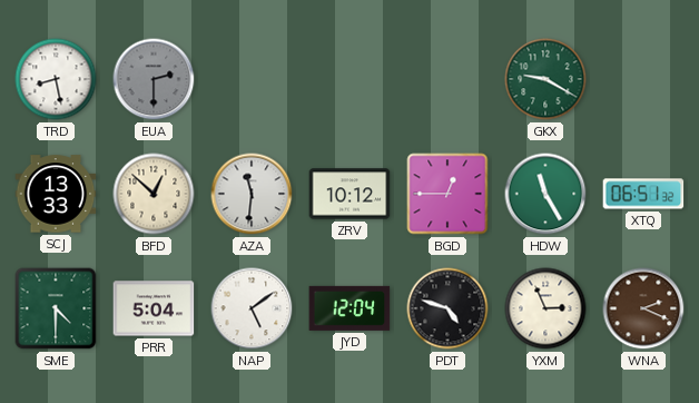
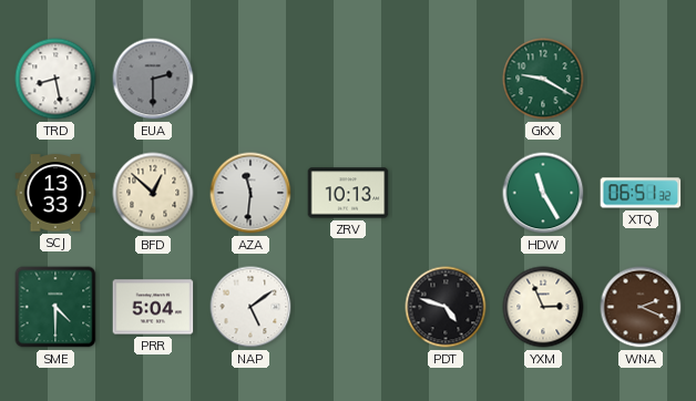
ZRV: 10:12 -> 10:13
BGD: 12:45 -> none
JYD: 12:04 -> none
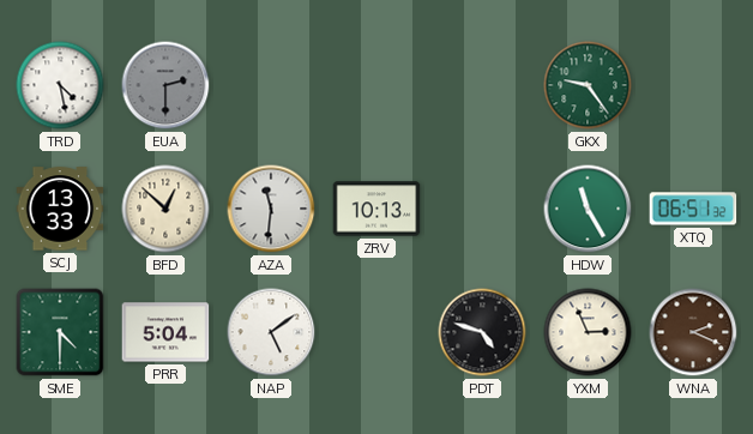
TRD: 8:28 -> 4:28
GKX: 9:20 -> 9:24
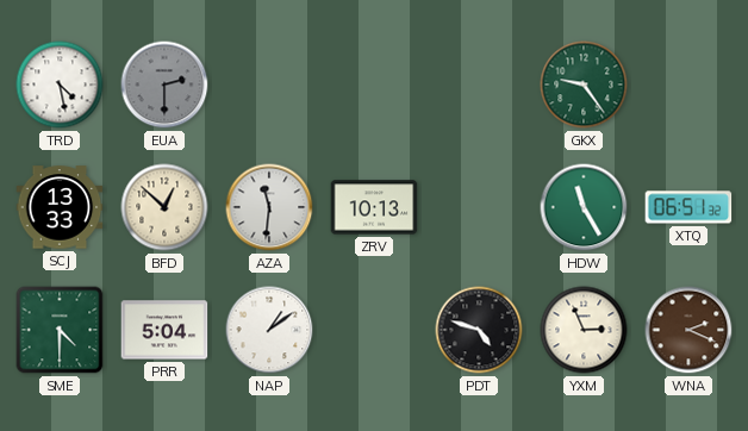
NAP: 5:09 -> 1:09
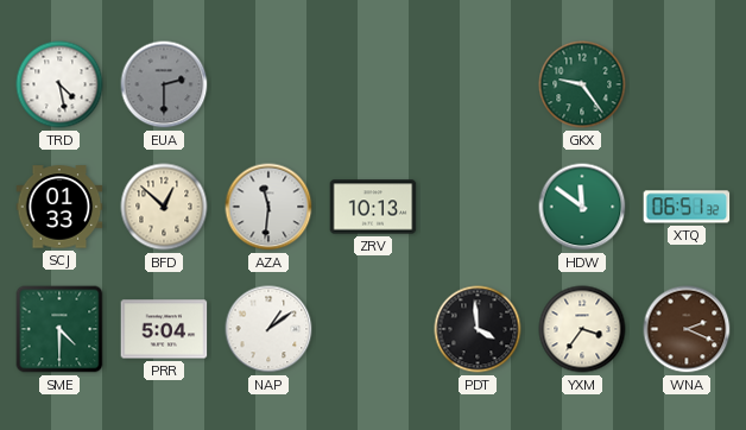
SCJ: 13:33 -> 01:33
HDW: 11:25 -> 11:51
PDT: 4:48 -> 3:59
YXM: 2:56 -> 3:36
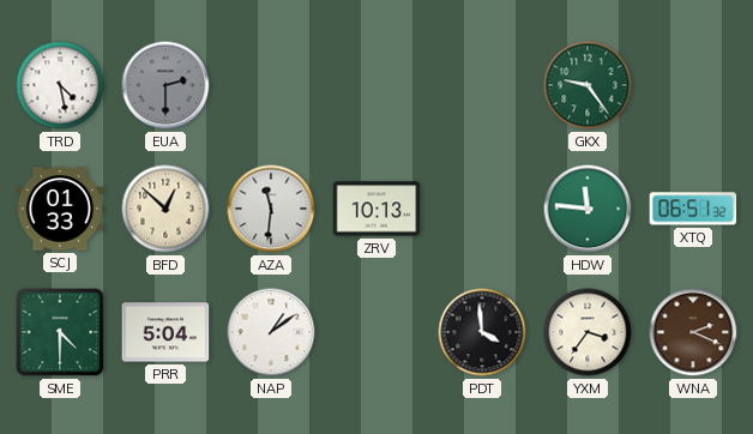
HDW: 11:51 -> 11:46
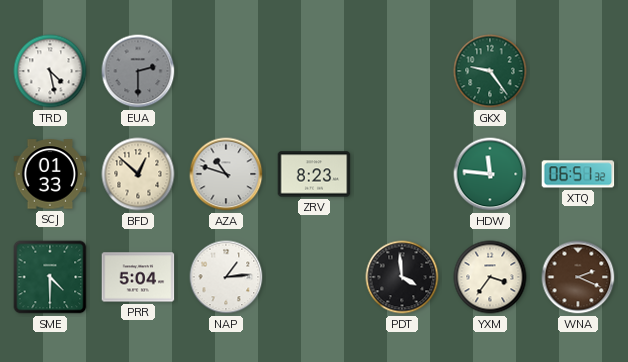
AZA: 11:31 -> 10:48
ZRV: 10:13 -> 8:23
NAP: 1:09 -> 1:14
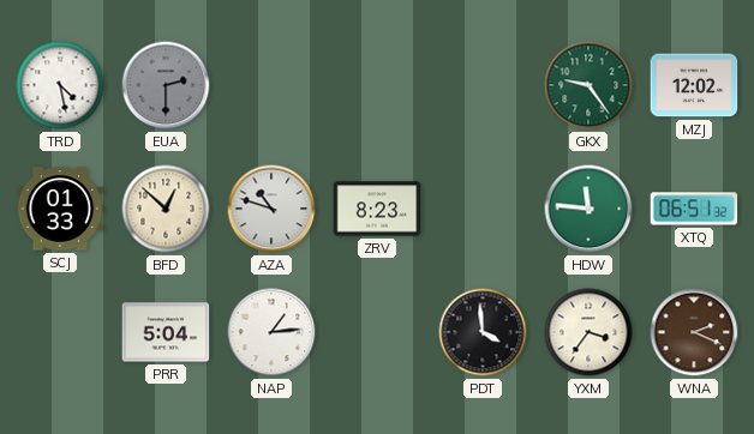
MZJ: none -> 12:02
SME: 4:30 -> none
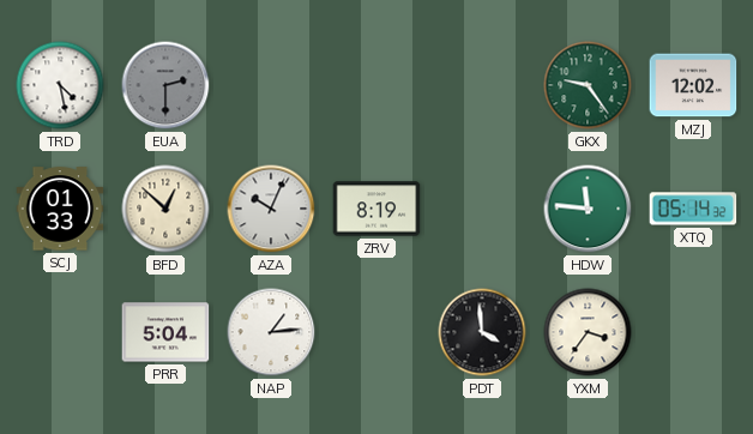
AZA: 10:48 -> 10:04
ZRV: 8:23 -> 8:19
XTQ: 06:51 -> 05:14
WNA: 2:19 -> none
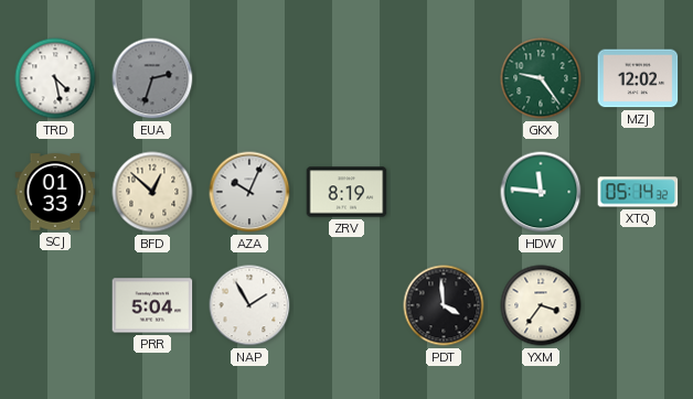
EUA: 2:30 -> 2:33
NAP: 1:14 -> 1:55
